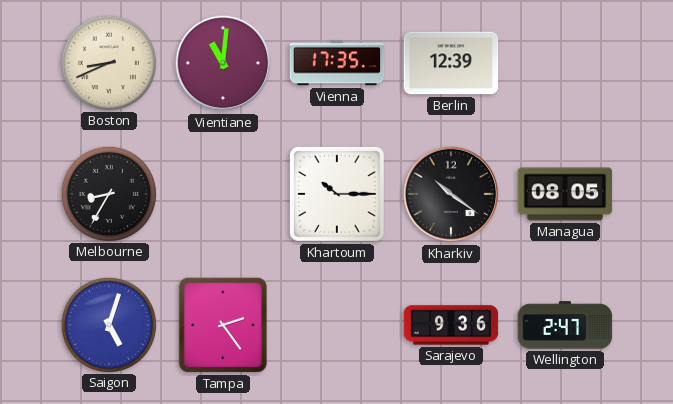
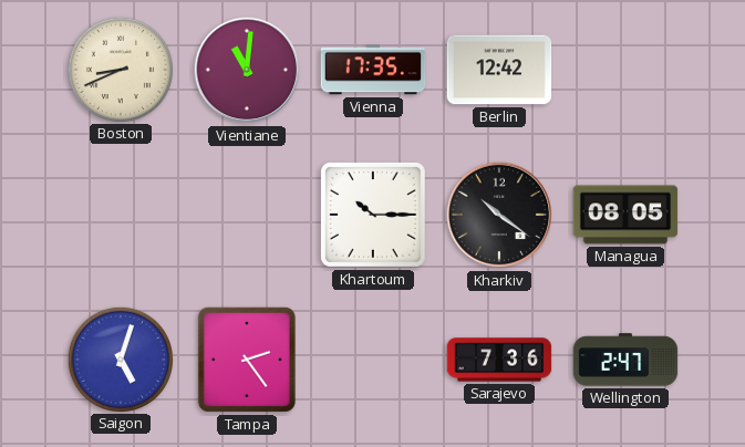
Berlin: 12:39 -> 12:42
Melbourne: 8:35 -> none
Sarajevo: 9:36 -> 7:36
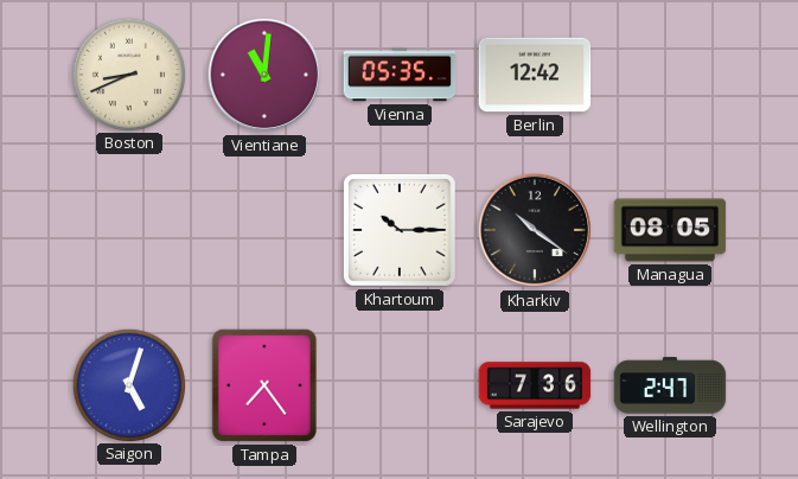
Vienna: 17:35 -> 05:35
Tampa: 2:24 -> 7:24
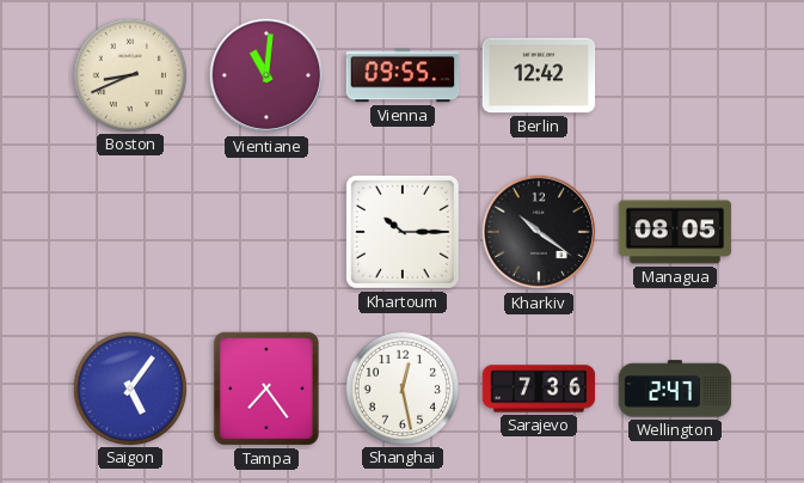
Vienna: 05:35 -> 09:55
Saigon: 5:03 -> 5:06
Shanghai: none -> 12:28
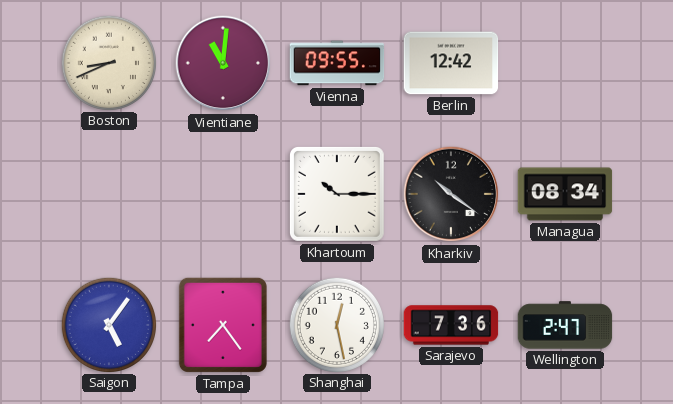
Managua: 08:05 -> 08:34
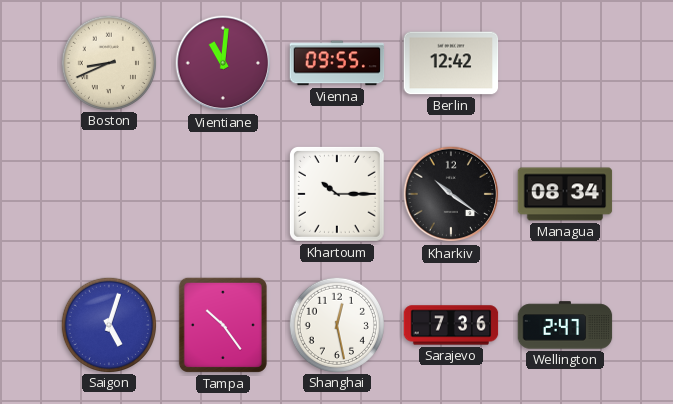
Saigon: 5:06 -> 5:03
Tampa: 7:24 -> 10:24
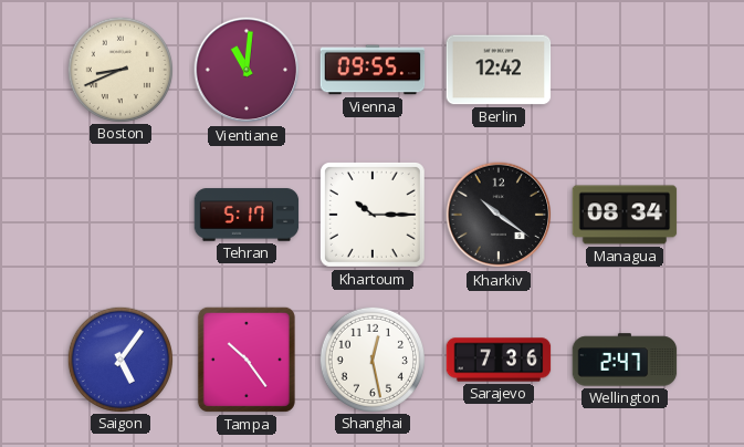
Tehran: none -> 5:17
Saigon: 5:03 -> 5:06
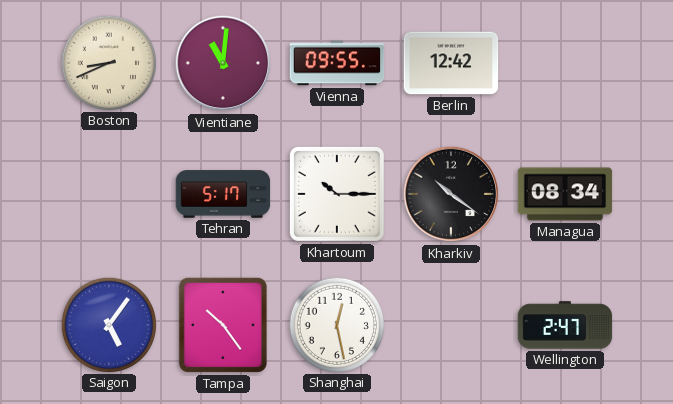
Sarajevo: 7:36 -> none
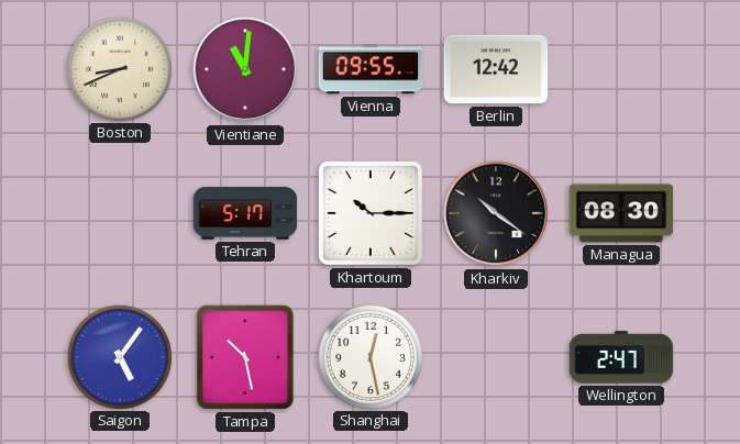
Managua: 08:34 -> 08:30
Tampa: 10:24 -> 10:28
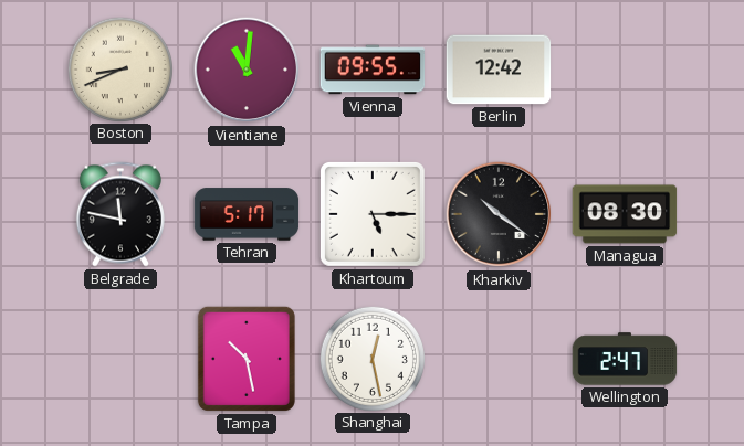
Belgrade: none -> 11:47
Khartoum: 10:15 -> 5:15
Saigon: 5:06 -> none
